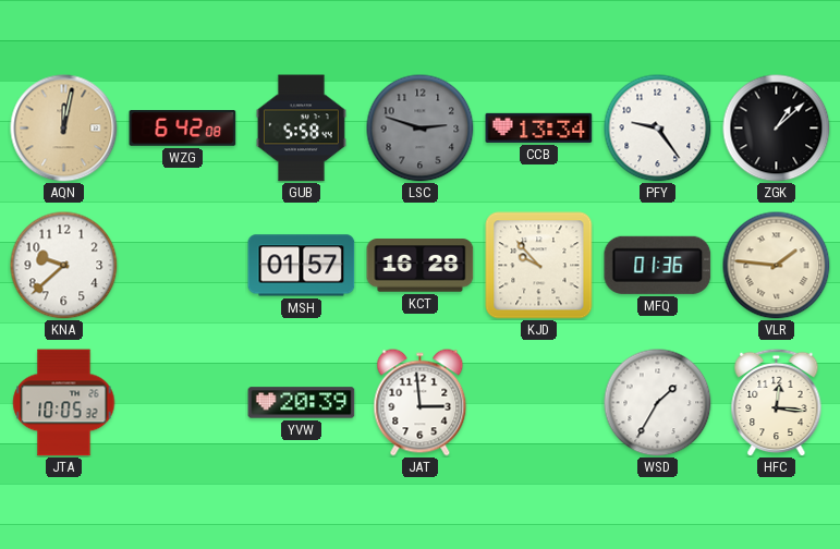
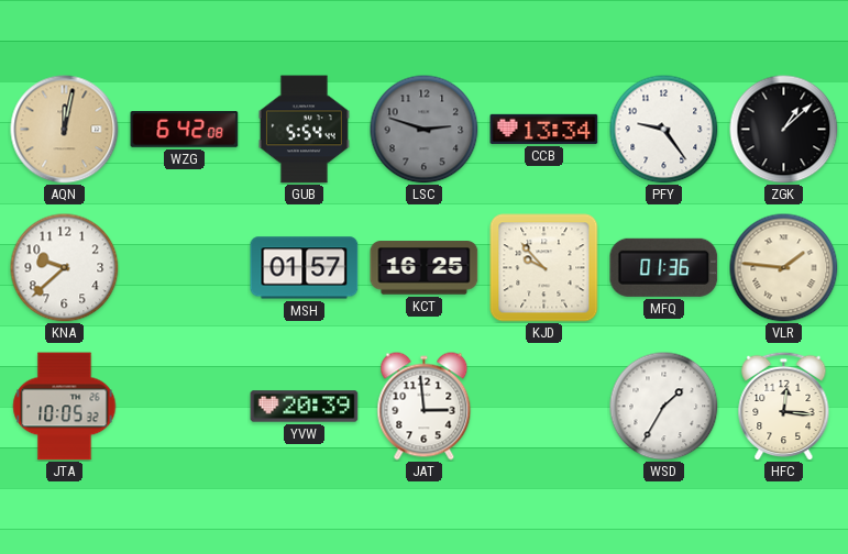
GUB: 5:58 -> 5:54
KCT: 16:28 -> 16:25
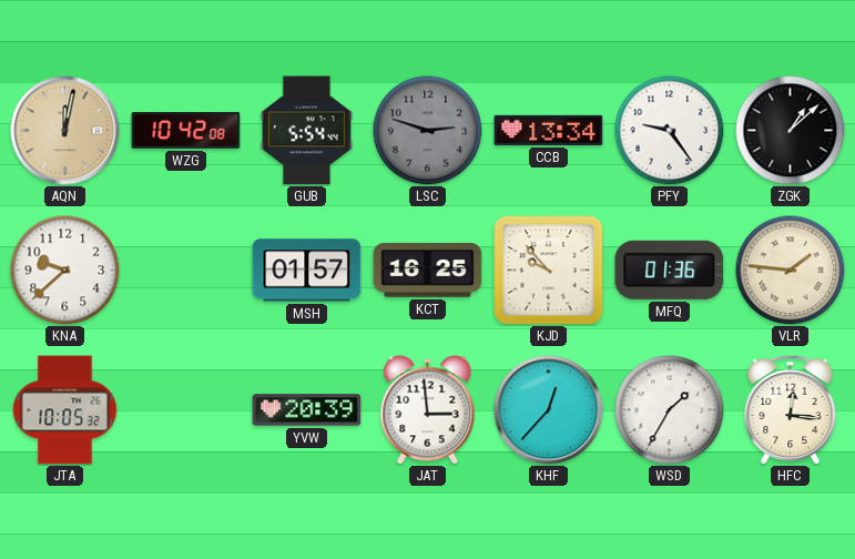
WZG: 6:42 -> 10:42
KHF: none -> 12:37
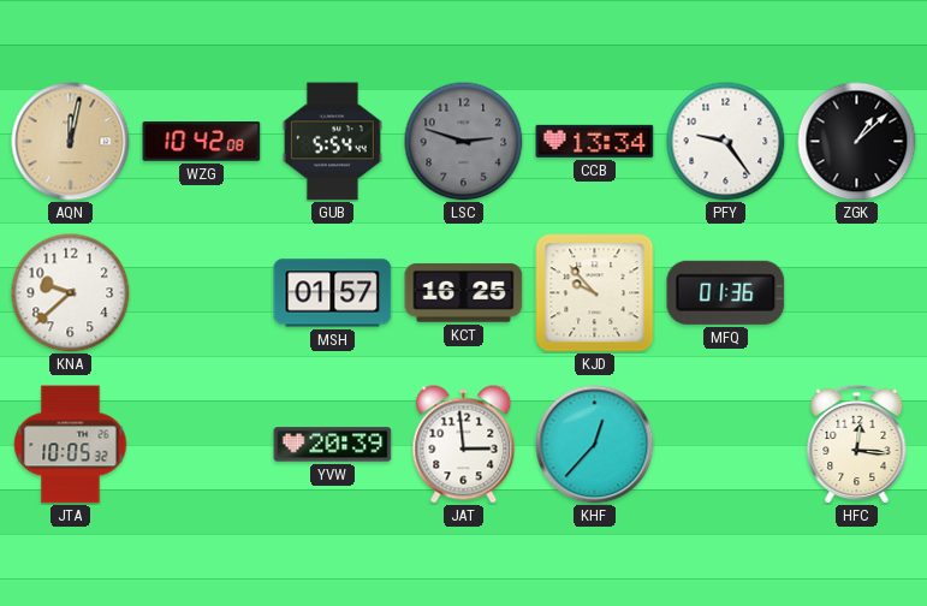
VLR: 1:46 -> none
WSD: 1:35 -> none
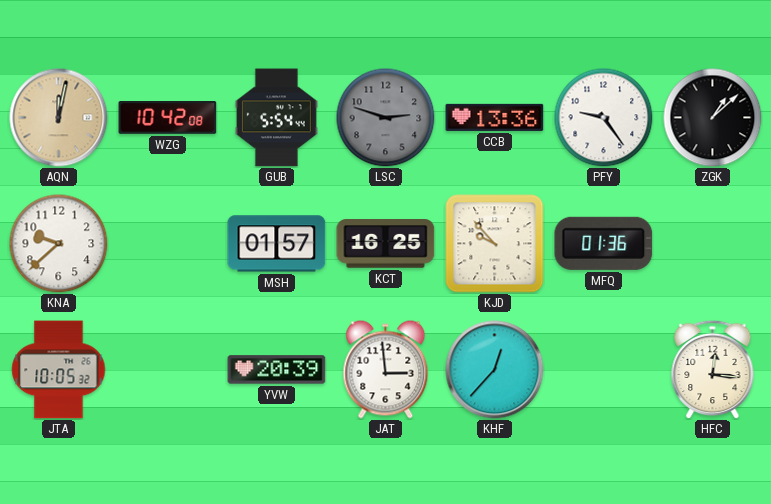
CCB: 13:34 -> 13:36
